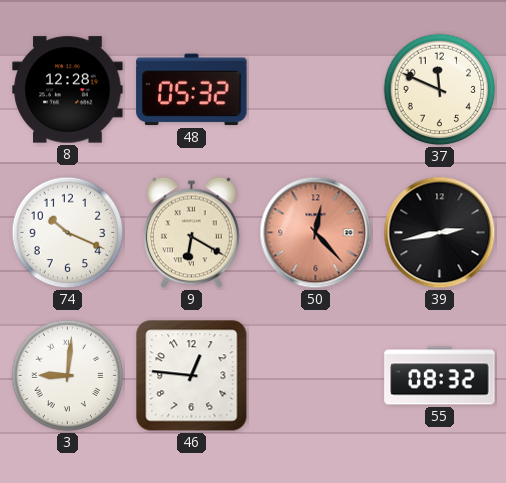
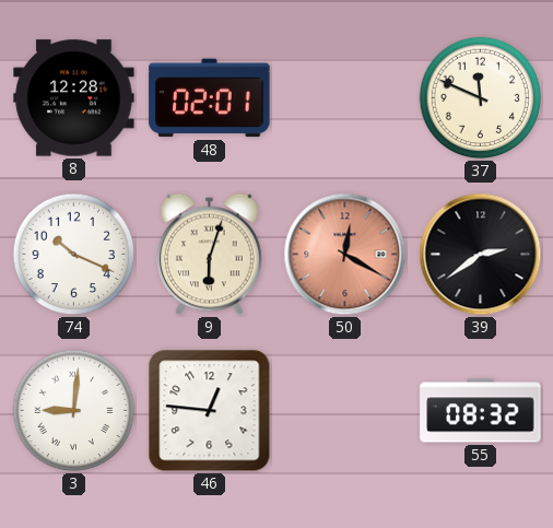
48: 05:32 -> 02:01
9: 6:20 -> 6:03
50: 12:23 -> 12:20
39: 2:43 -> 2:39
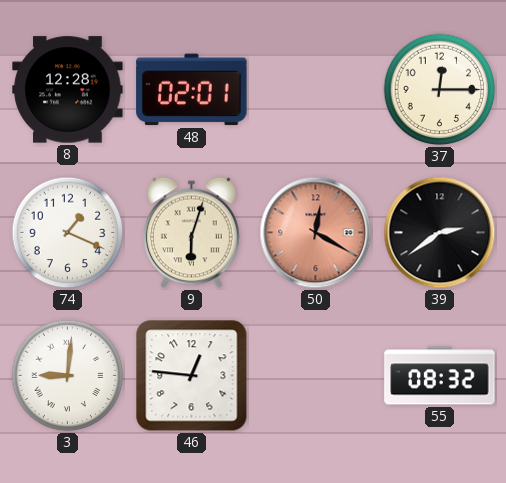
37: 11:49 -> 12:15
74: 10:19 -> 1:19
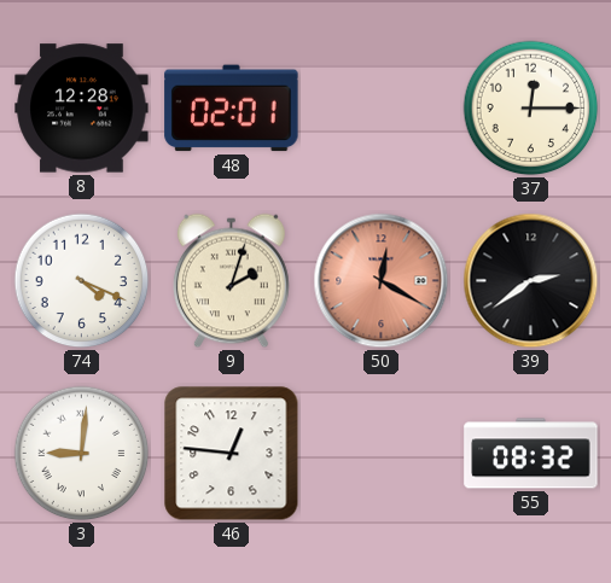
74: 1:19 -> 4:19
9: 6:03 -> 2:03
